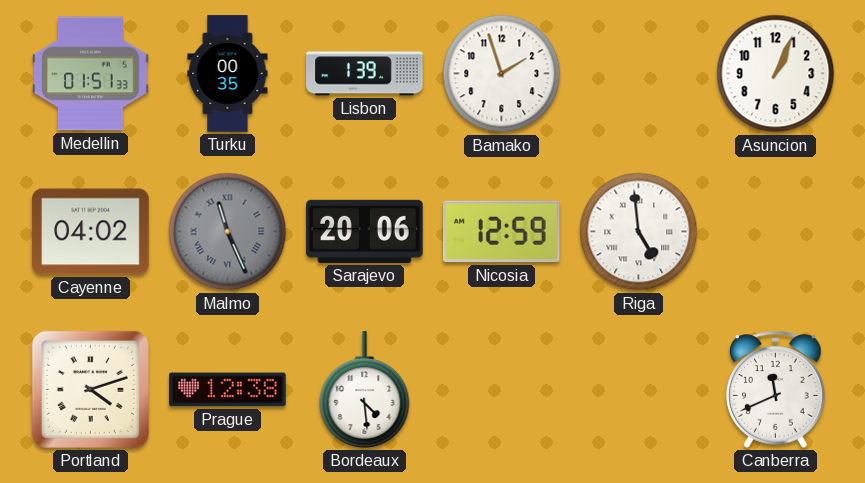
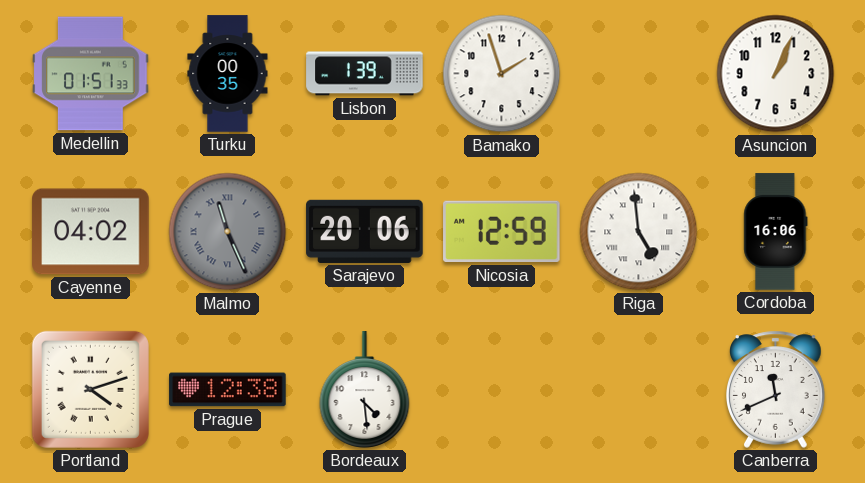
Cordoba: none -> 16:06
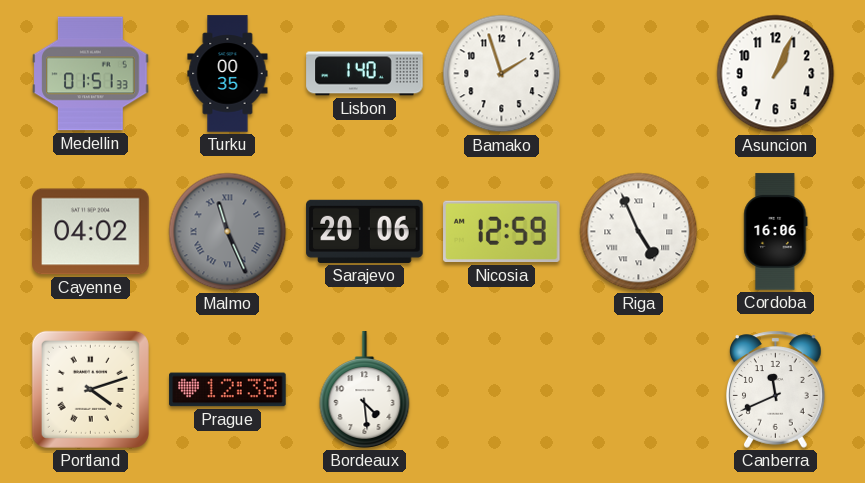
Lisbon: 1:39 -> 1:40
Riga: 4:59 -> 4:56
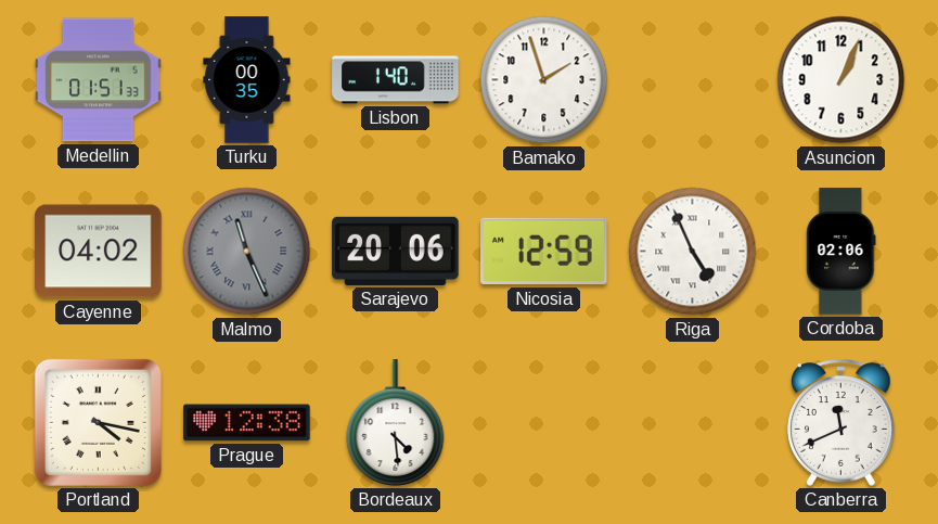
Cordoba: 16:06 -> 02:06
Portland: 4:12 -> 4:17
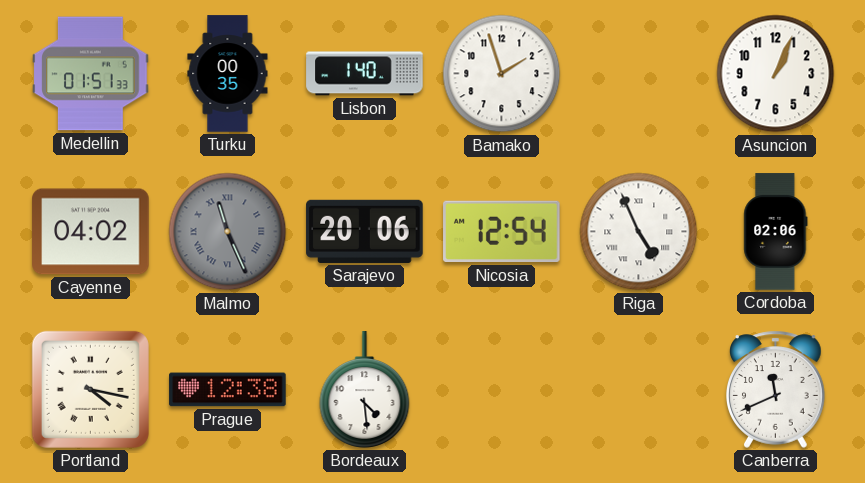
Nicosia: 12:59 -> 12:54
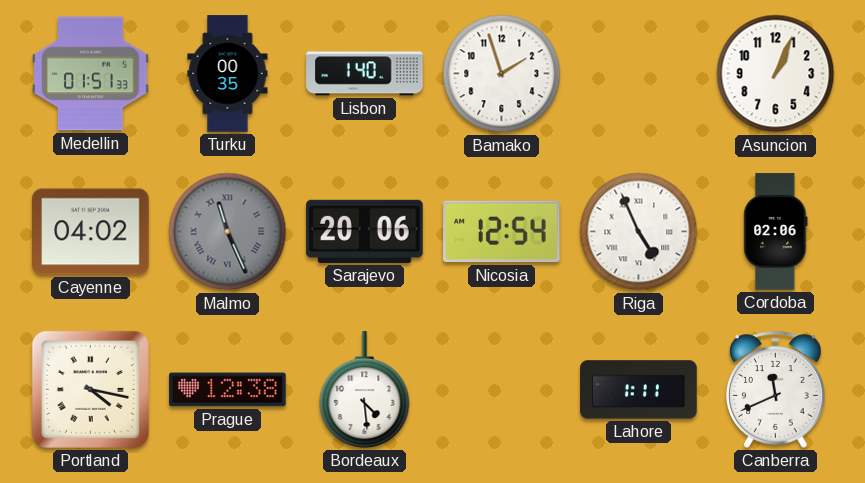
Lahore: none -> 1:11
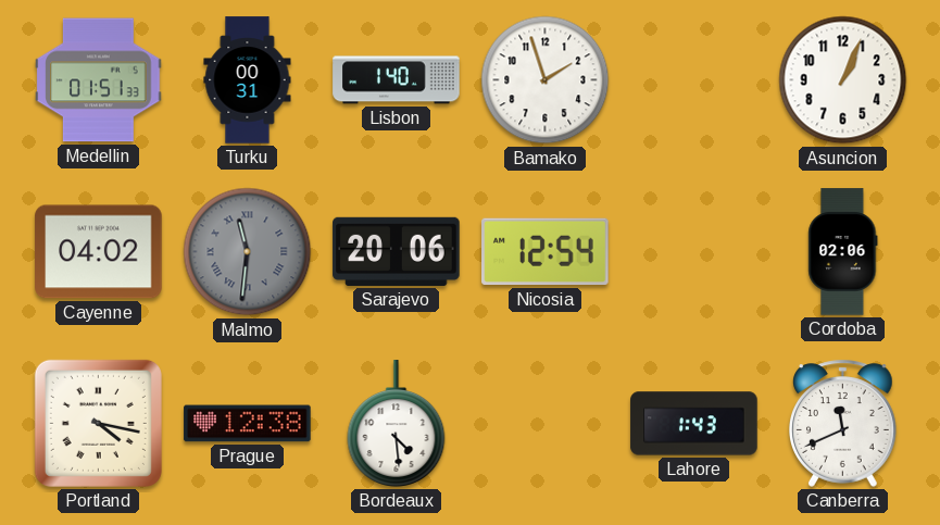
Turku: 00:35 -> 00:31
Malmo: 11:26 -> 11:31
Riga: 4:56 -> none
Lahore: 1:11 -> 1:43
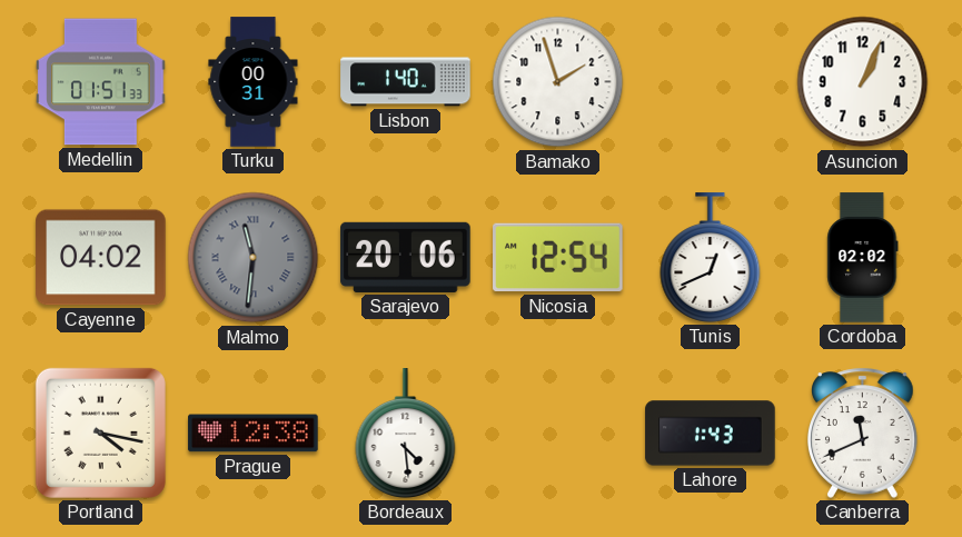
Tunis: none -> 12:41
Cordoba: 02:06 -> 02:02
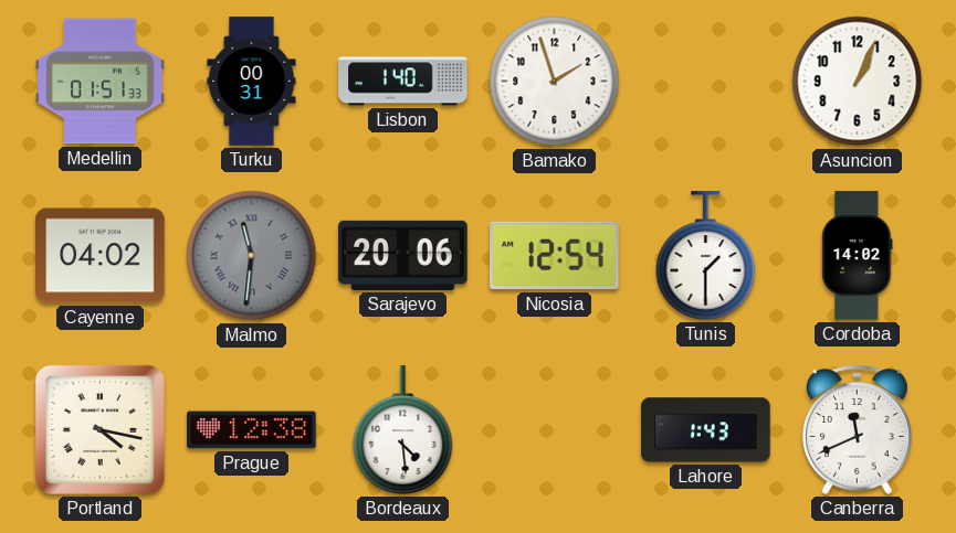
Tunis: 12:41 -> 1:30
Cordoba: 02:02 -> 14:02
